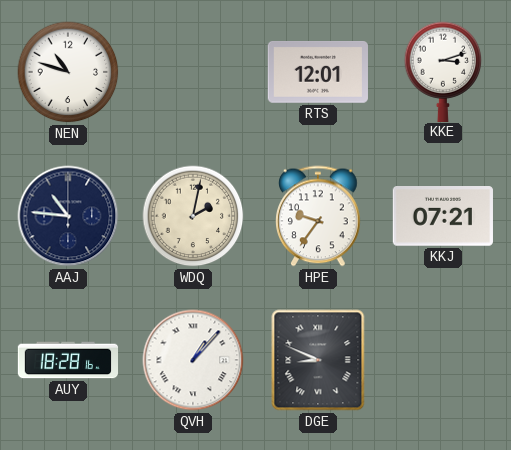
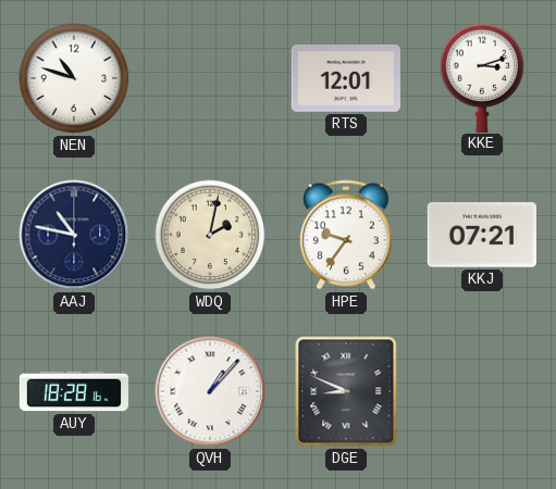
AAJ: 10:46 -> 10:47
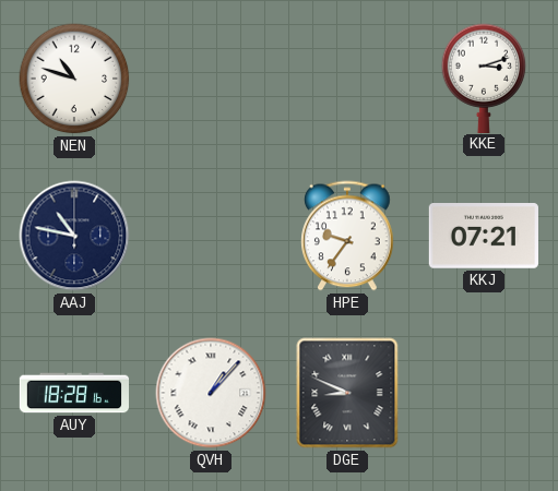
RTS: 12:01 -> none
WDQ: 2:02 -> none
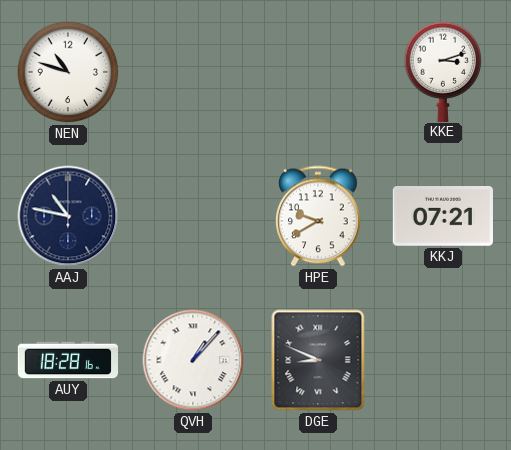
HPE: 9:36 -> 9:40
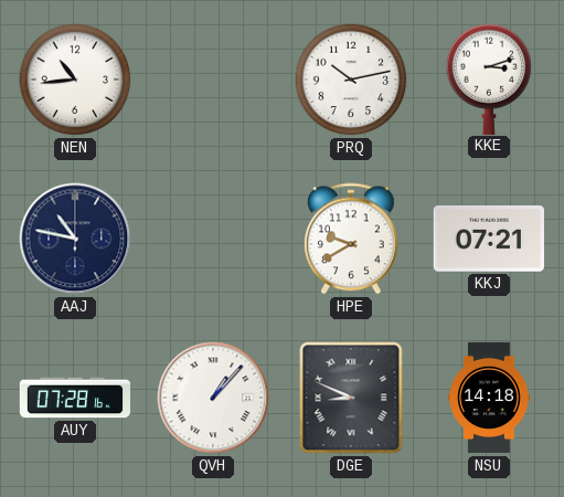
NEN: 10:48 -> 10:44
PRQ: none -> 10:13
AUY: 18:28 -> 07:28
NSU: none -> 14:18
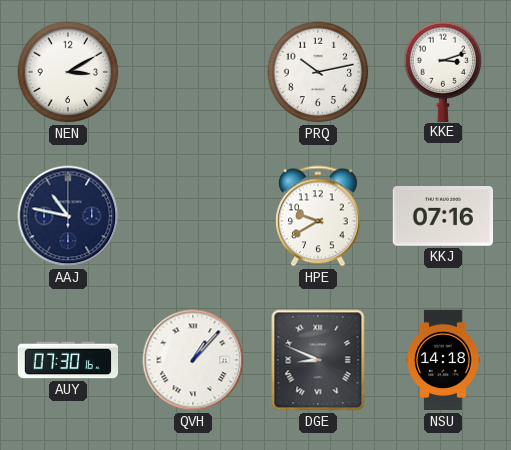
NEN: 10:44 -> 3:10
KKJ: 07:21 -> 07:16
AUY: 07:28 -> 07:30
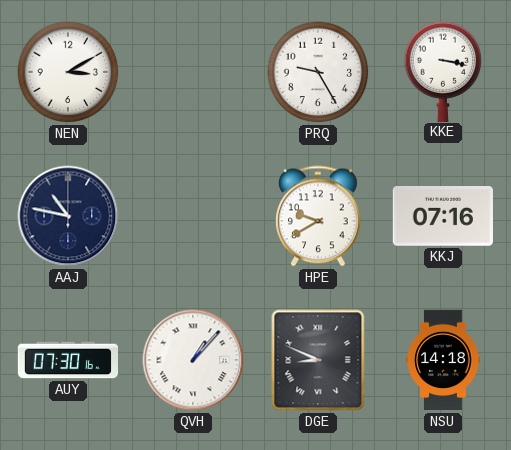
PRQ: 10:13 -> 9:25
KKE: 3:12 -> 3:17
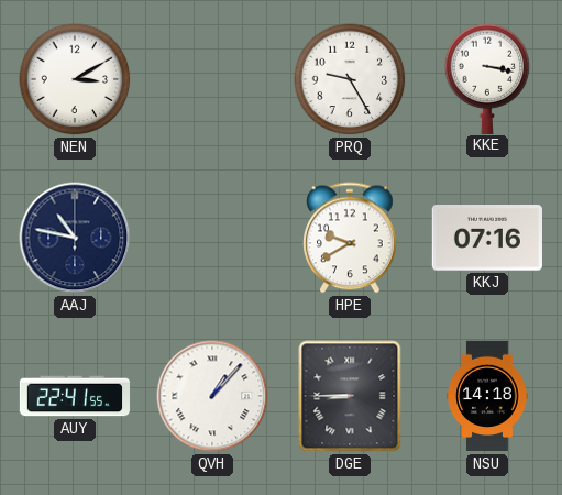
AUY: 07:30 -> 22:41
DGE: 8:49 -> 8:45
